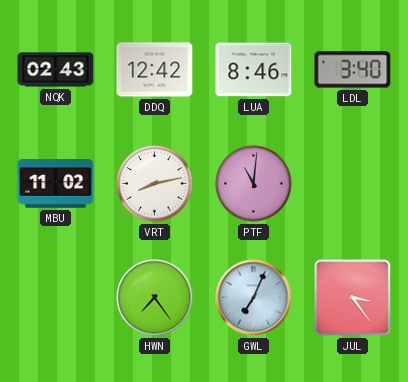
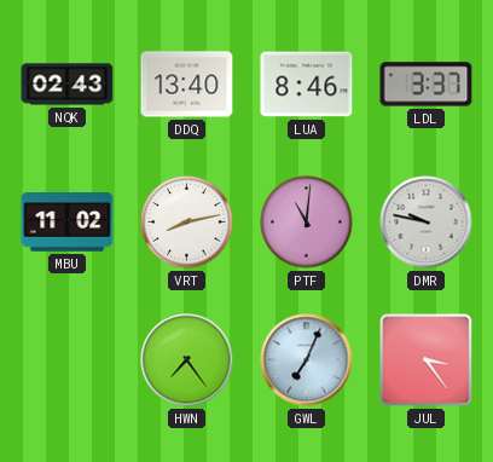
DDQ: 12:42 -> 13:40
LDL: 3:40 -> 3:37
DMR: none -> 9:47
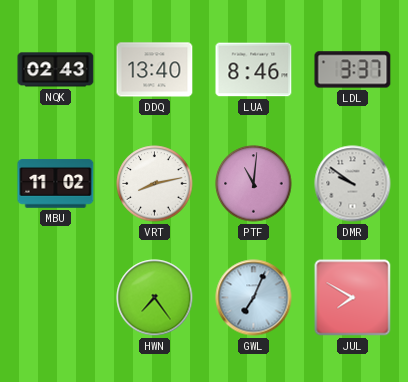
DMR: 9:47 -> 9:51
JUL: 3:24 -> 7:50
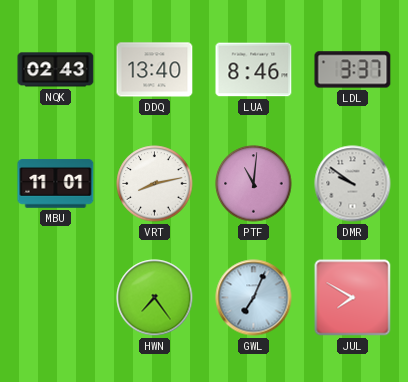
MBU: 11:02 -> 11:01
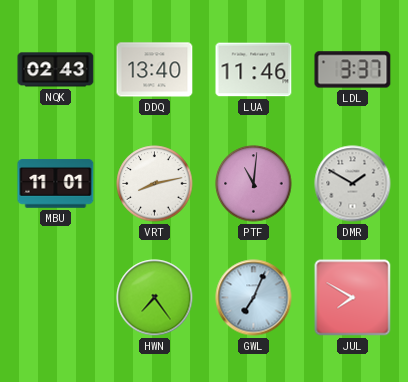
LUA: 8:46 -> 11:46
DMR: 9:51 -> 1:50
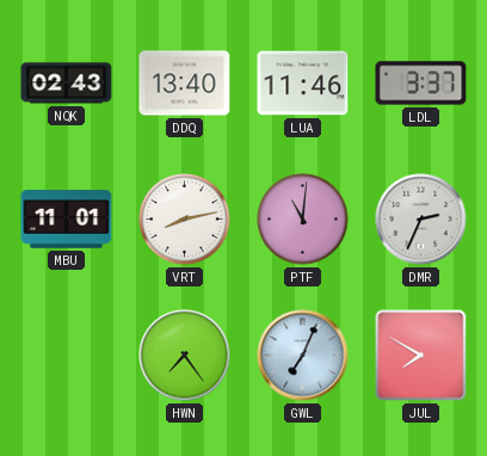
DMR: 1:50 -> 2:34
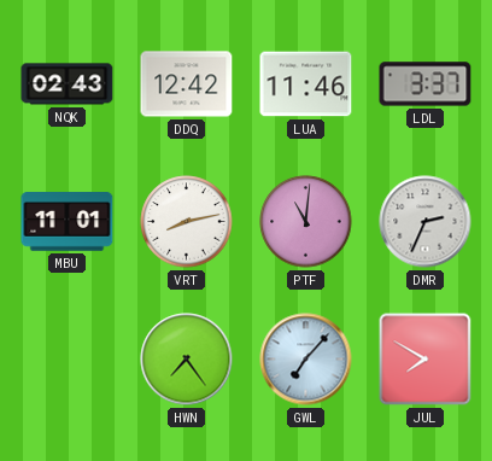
DDQ: 13:40 -> 12:42
GWL: 7:04 -> 7:07
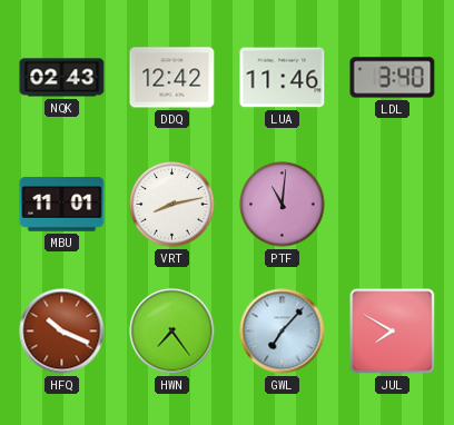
LDL: 3:37 -> 3:40
DMR: 2:34 -> none
HFQ: none -> 10:19
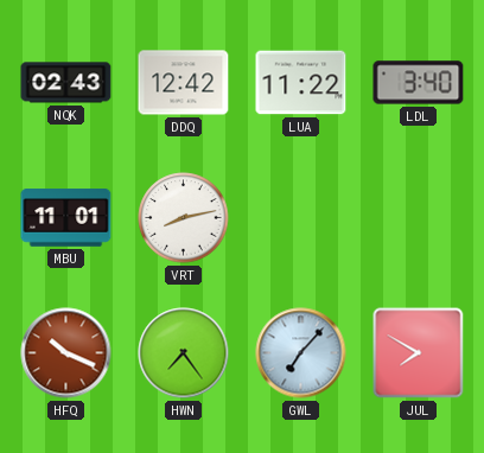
LUA: 11:46 -> 11:22
PTF: 11:01 -> none
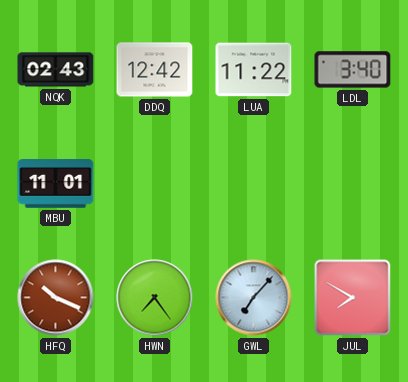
VRT: 8:13 -> none
